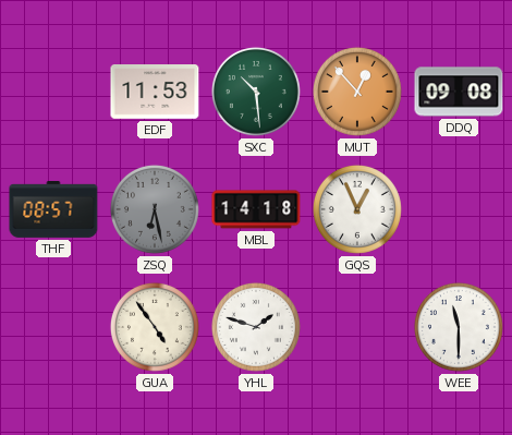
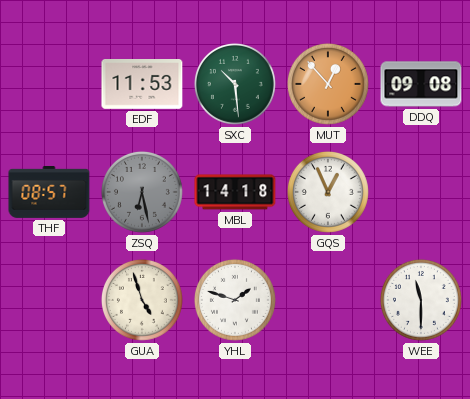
GUA: 4:54 -> 4:57
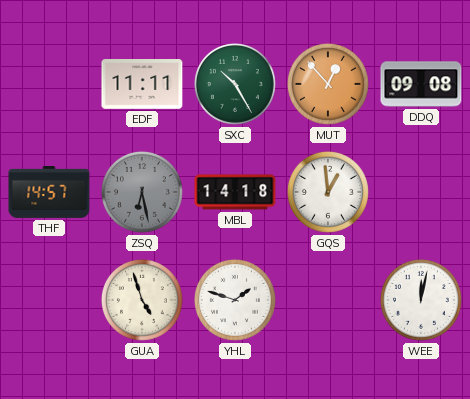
EDF: 11:53 -> 11:11
SXC: 10:29 -> 10:25
THF: 08:57 -> 14:57
GQS: 12:56 -> 12:59
WEE: 11:30 -> 12:02
